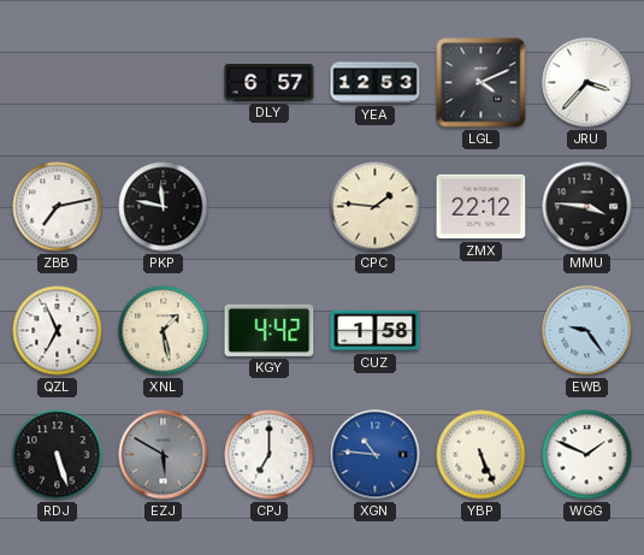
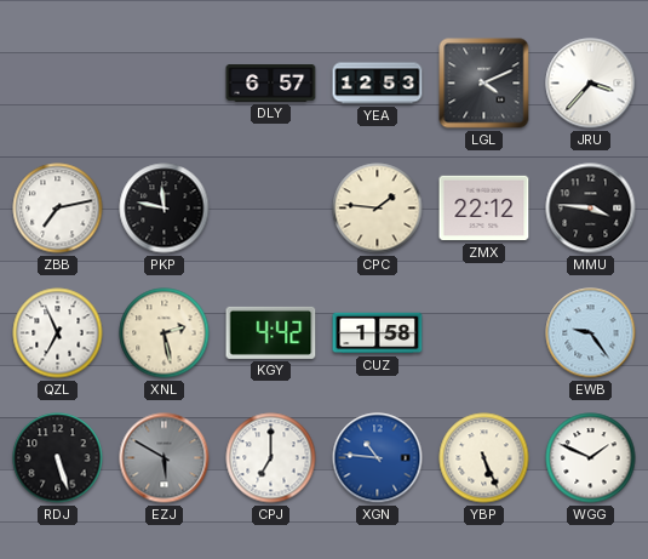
XNL: 1:28 -> 2:28
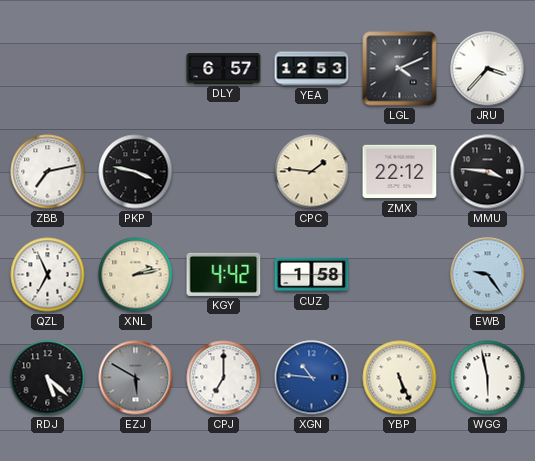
PKP: 11:47 -> 3:47
XNL: 2:28 -> 2:13
RDJ: 5:27 -> 5:22
WGG: 1:49 -> 5:58
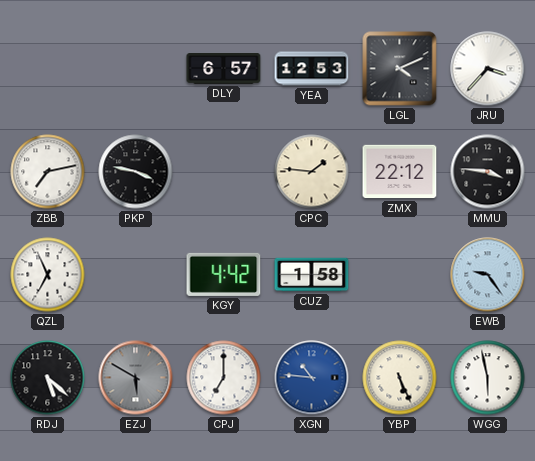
XNL: 2:13 -> none
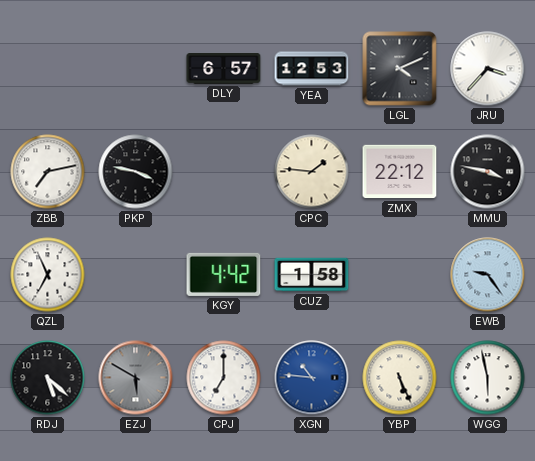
MMU: 3:46 -> 3:47
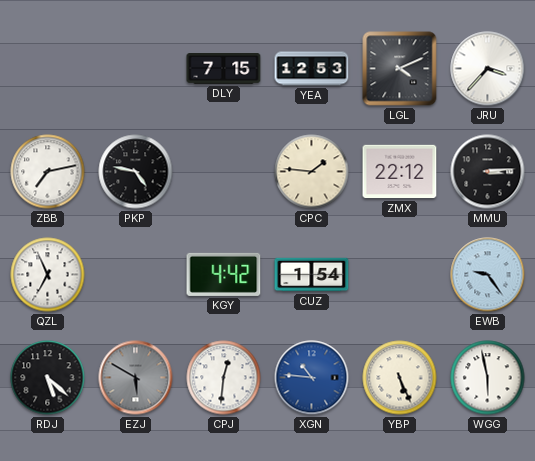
DLY: 6:57 -> 7:15
PKP: 3:47 -> 4:47
MMU: 3:47 -> 3:14
CUZ: 1:58 -> 1:54
CPJ: 7:00 -> 12:31
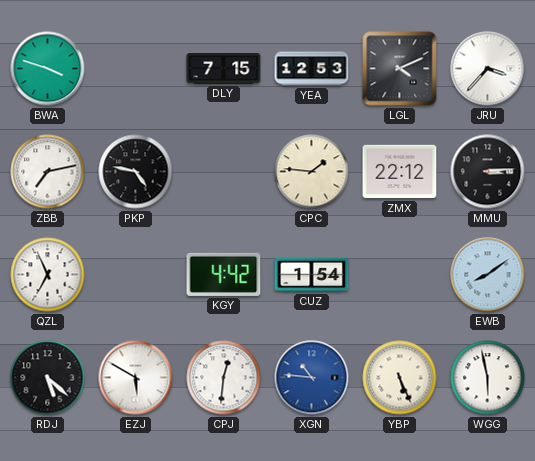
BWA: none -> 3:48
EWB: 9:24 -> 8:09
EZJ dial: grey -> white
